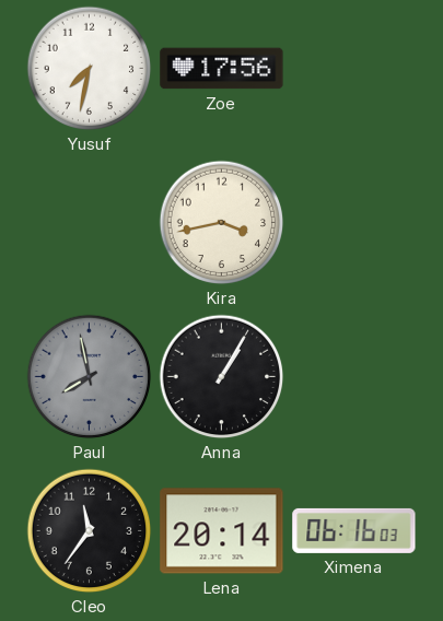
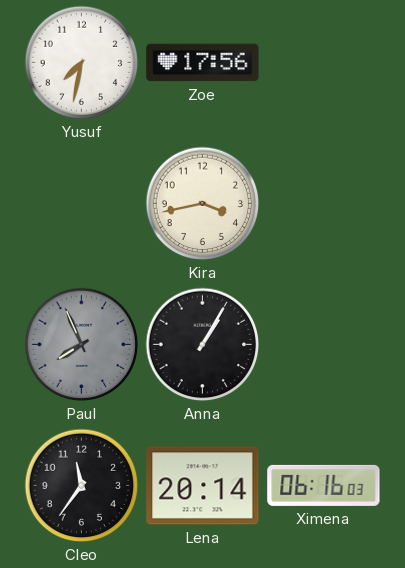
Paul: 7:58 -> 7:56
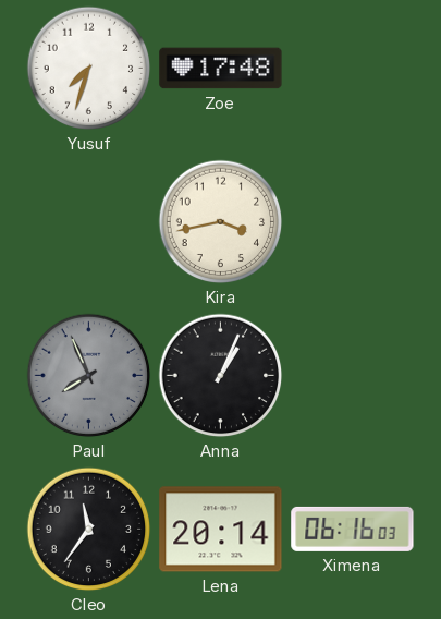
Yusuf: 7:32 -> 7:33
Zoe: 17:56 -> 17:48
Anna: 1:05 -> 1:04
